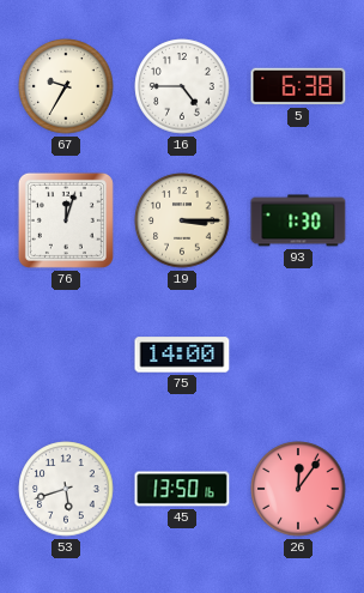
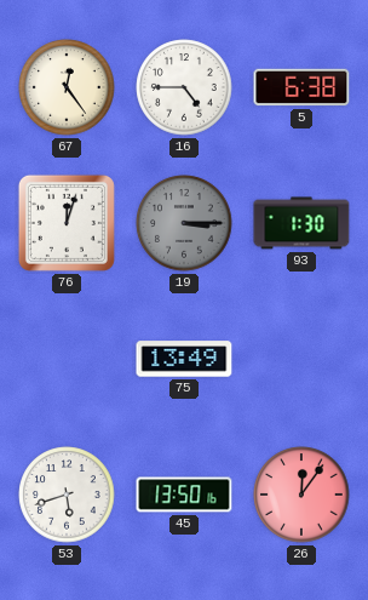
67: 9:35 -> 12:24
19 dial: cream -> grey
75: 14:00 -> 13:49
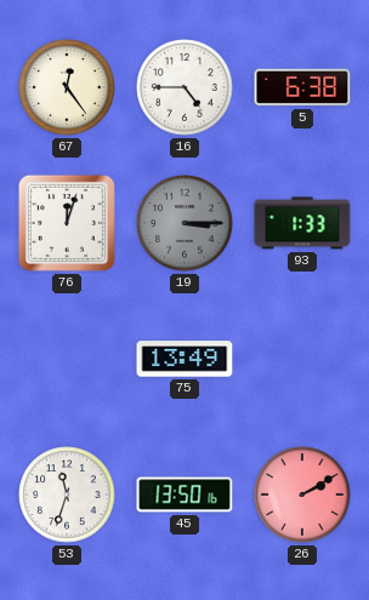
93: 1:30 -> 1:33
53: 5:42 -> 11:33
26: 12:06 -> 2:10
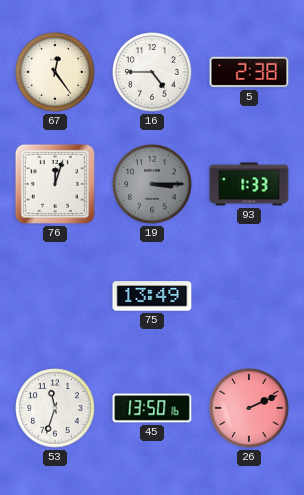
5: 6:38 -> 2:38
26: 2:10 -> 2:11
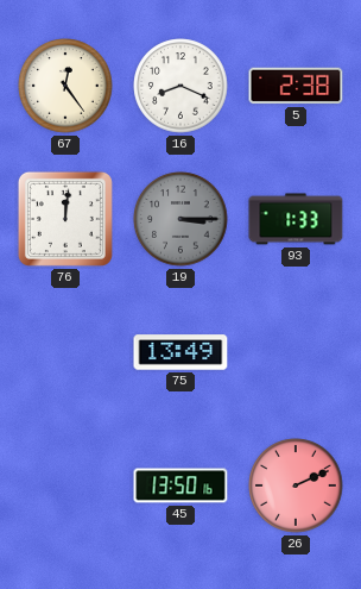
16: 4:45 -> 8:19
76: 12:03 -> 12:01
53: 11:33 -> none
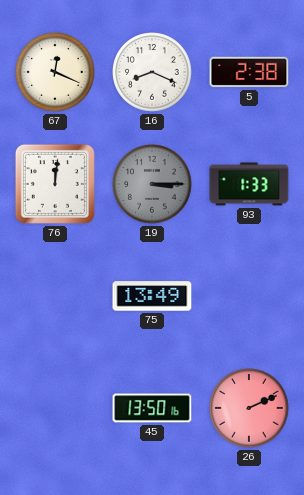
67: 12:24 -> 12:19
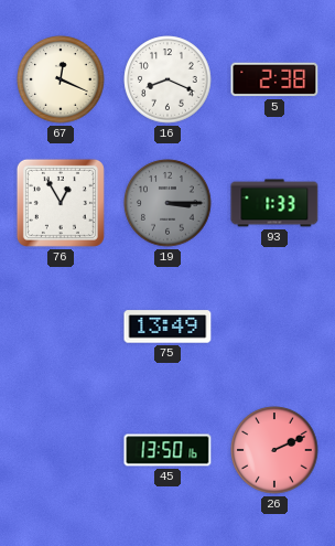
76: 12:01 -> 12:55
